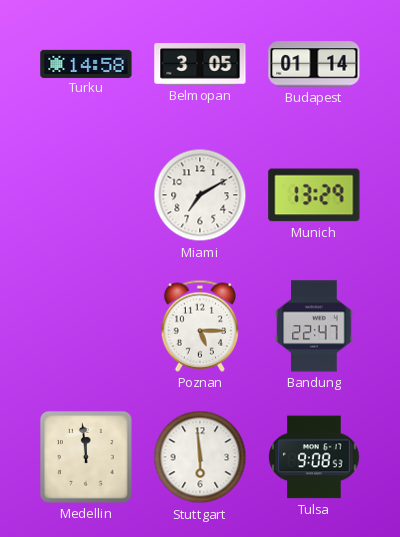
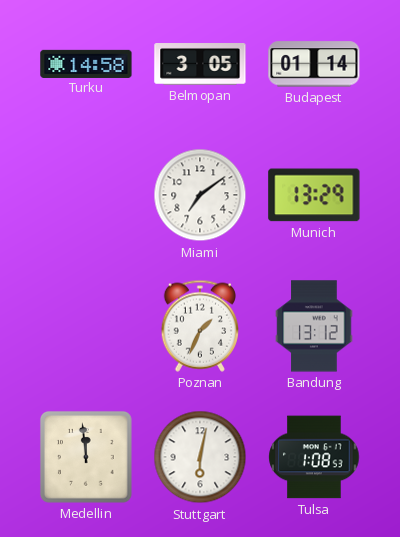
Miami: 7:10 -> 7:09
Poznan: 5:15 -> 1:34
Bandung: 22:47 -> 13:12
Stuttgart: 5:59 -> 6:02
Tulsa: 9:08 -> 1:08
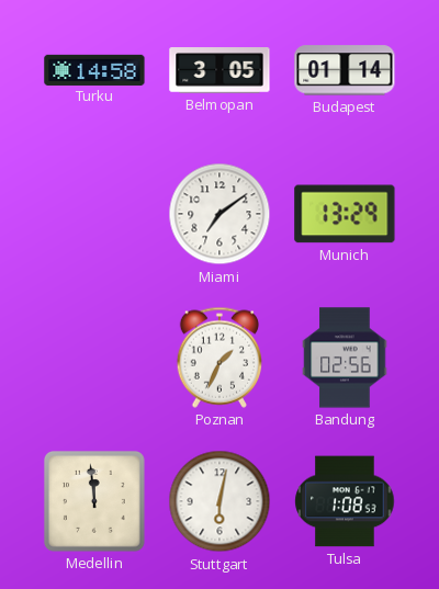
Bandung: 13:12 -> 02:56
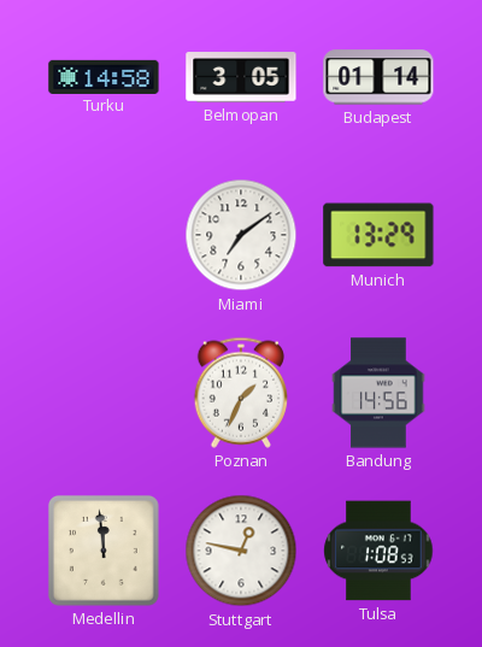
Bandung: 02:56 -> 14:56
Stuttgart: 6:02 -> 12:47
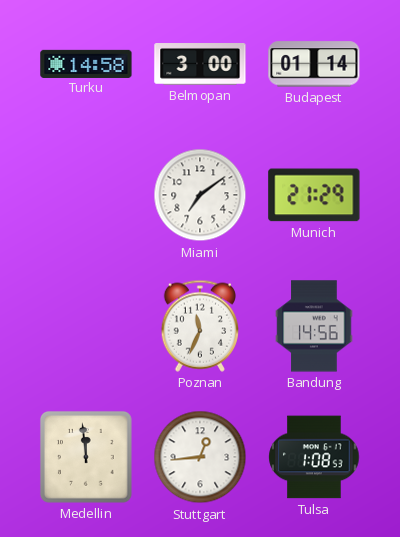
Belmopan: 3:05 -> 3:00
Munich: 13:29 -> 21:29
Poznan: 1:34 -> 11:34
Stuttgart: 12:47 -> 12:44
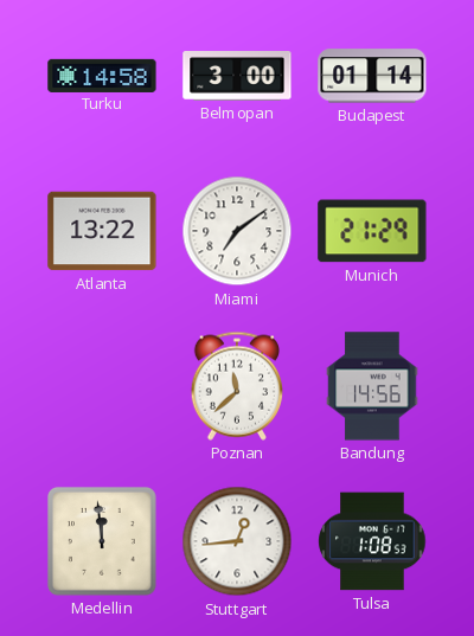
Atlanta: none -> 13:22
Poznan: 11:34 -> 11:38
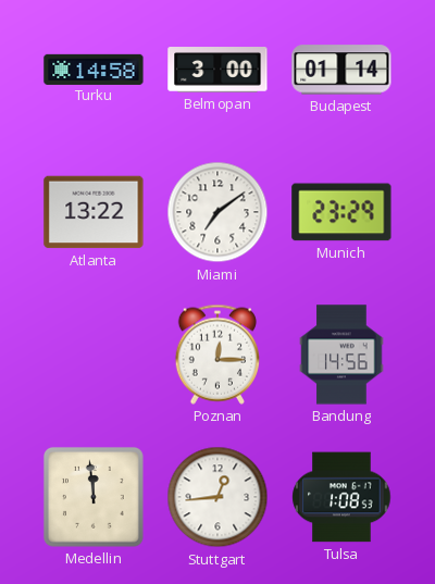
Munich: 21:29 -> 23:29
Poznan: 11:38 -> 12:15
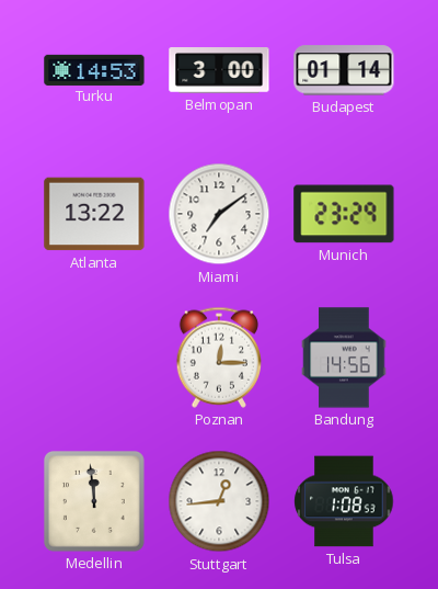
Turku: 14:58 -> 14:53
